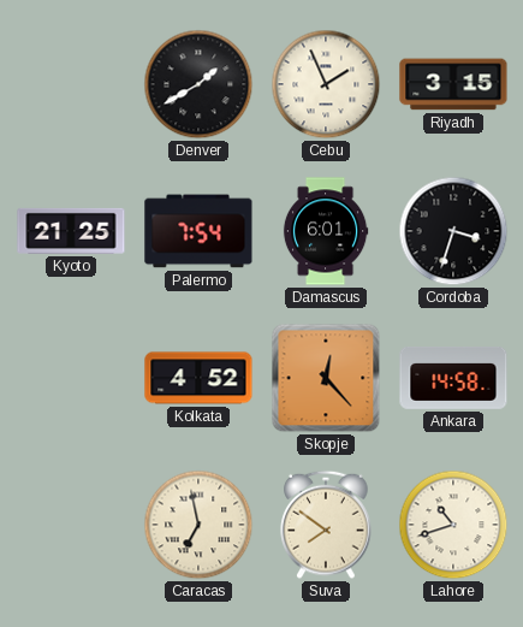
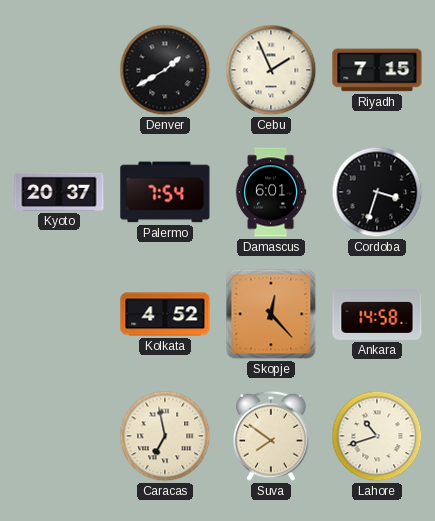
Riyadh: 3:15 -> 7:15
Kyoto: 21:25 -> 20:37
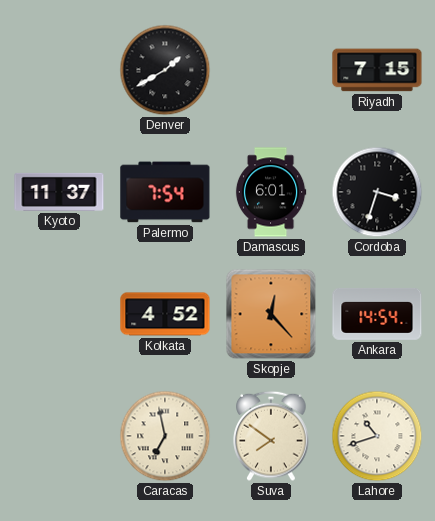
Cebu: 1:56 -> none
Kyoto: 20:37 -> 11:37
Ankara: 14:58 -> 14:54
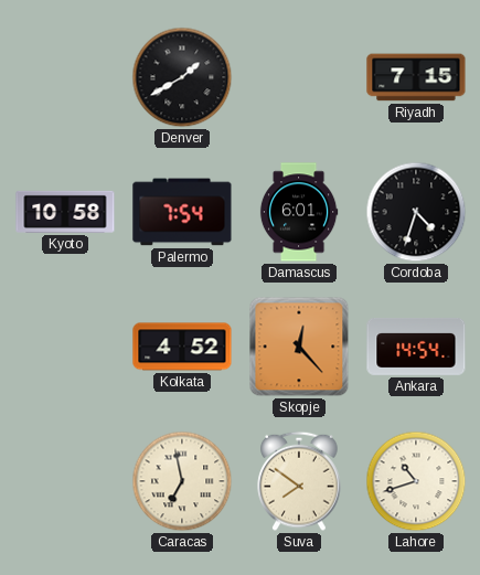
Kyoto: 11:37 -> 10:58
Cordoba: 3:33 -> 4:33
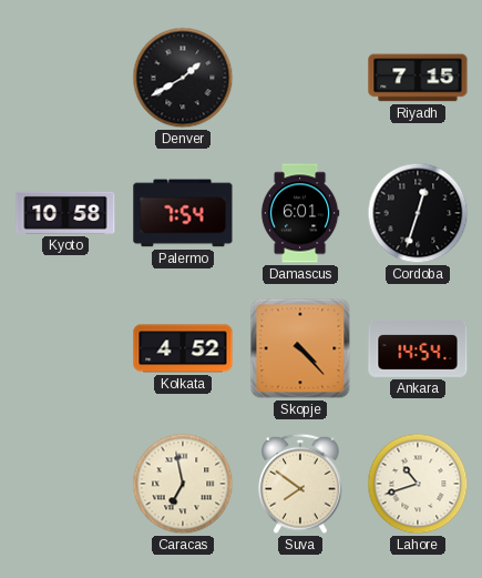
Cordoba: 4:33 -> 12:33
Skopje: 12:23 -> 4:23
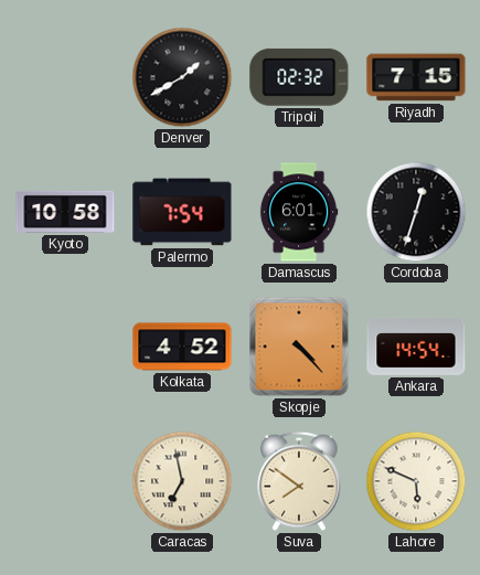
Tripoli: none -> 02:32
Lahore: 10:42 -> 5:49
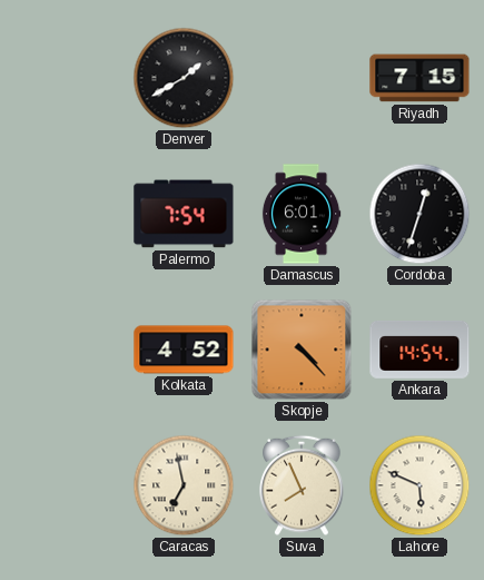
Tripoli: 02:32 -> none
Kyoto: 10:58 -> none
Suva: 7:51 -> 7:56
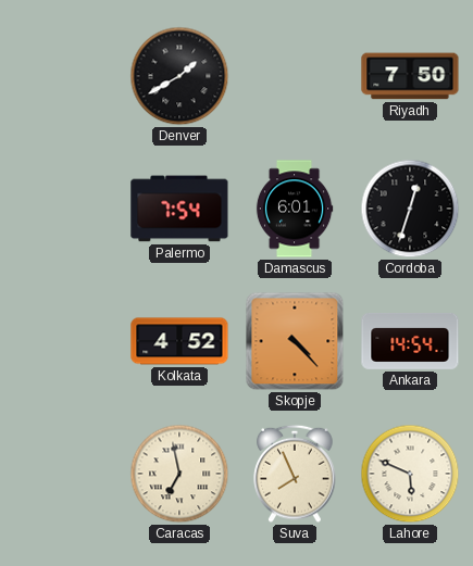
Riyadh: 7:15 -> 7:50
